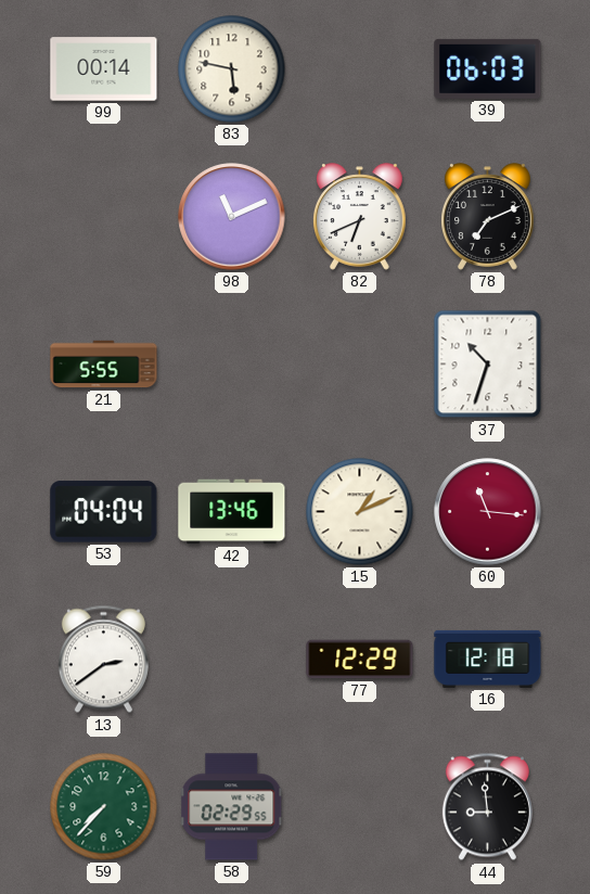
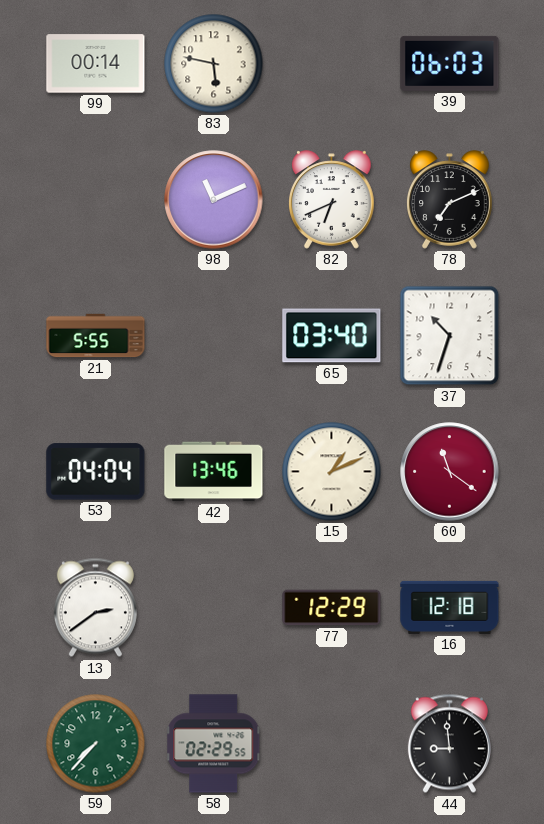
65: none -> 03:40
60: 11:16 -> 11:21
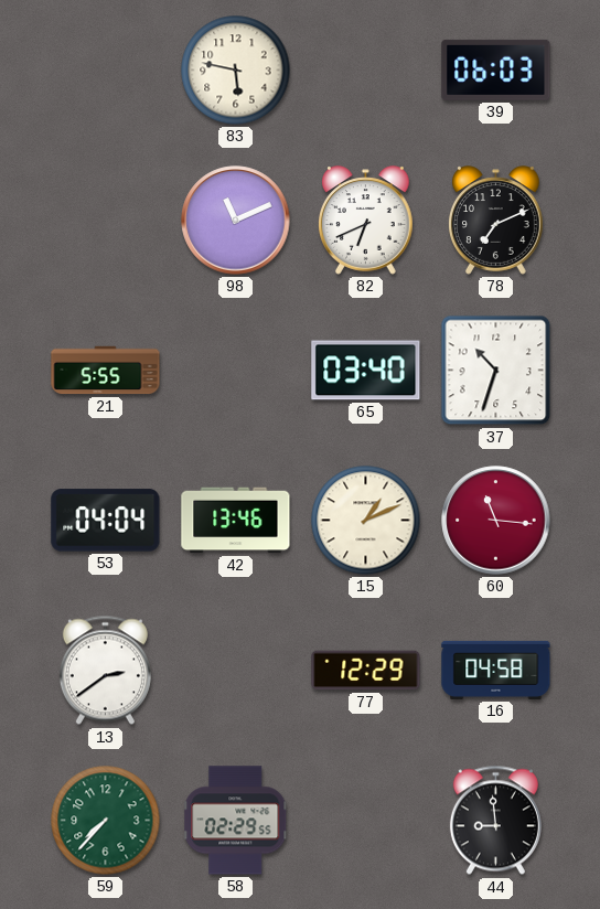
99: 00:14 -> none
60: 11:21 -> 11:16
16: 12:18 -> 04:58
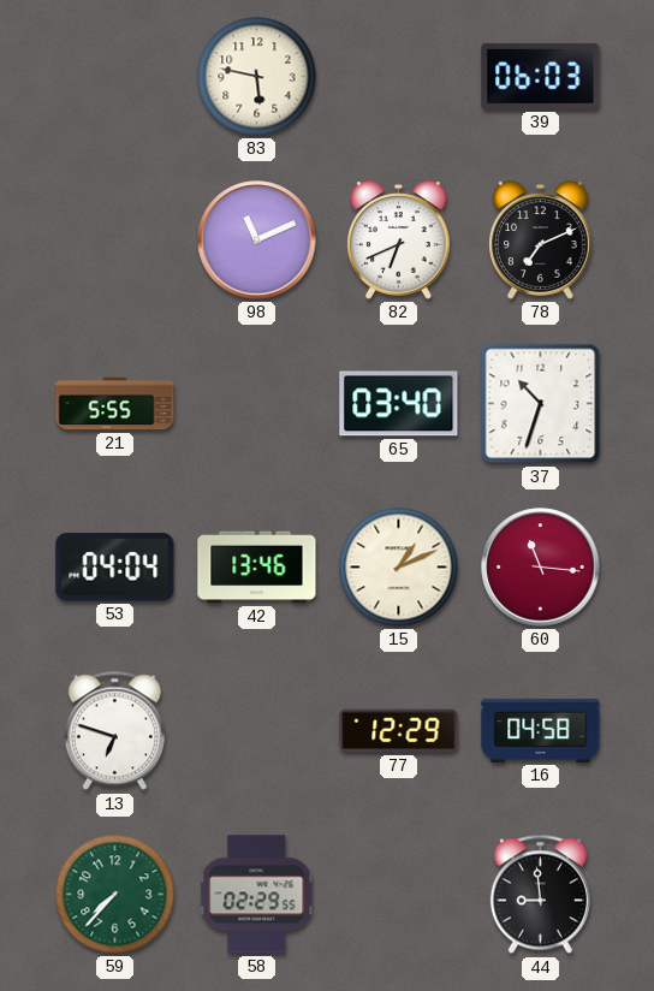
13: 2:39 -> 6:48
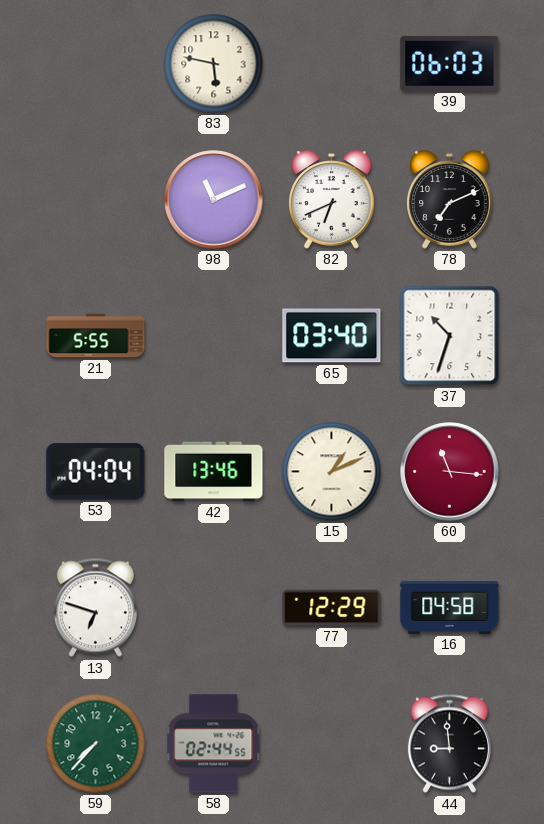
58: 02:29 -> 02:44
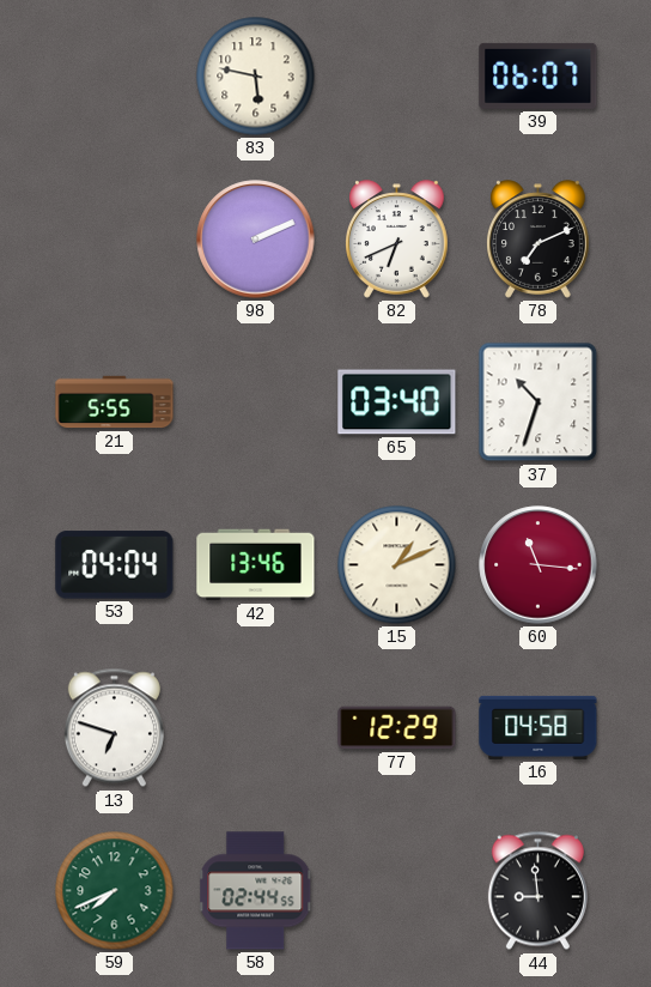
39: 06:03 -> 06:07
98: 11:11 -> 2:11
59: 7:37 -> 7:41
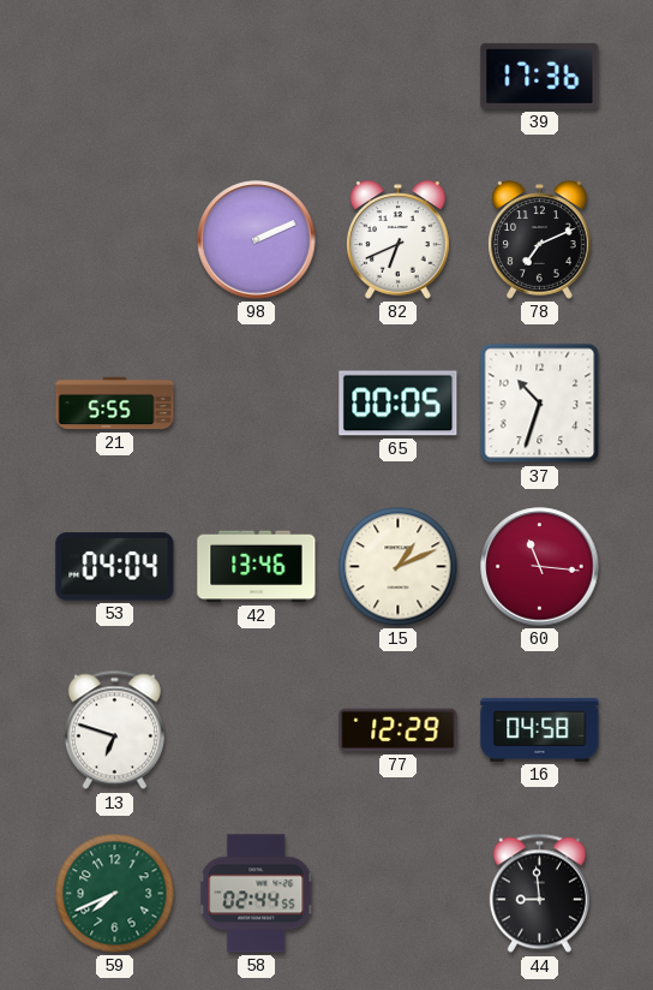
83: 5:47 -> none
39: 06:07 -> 17:36
65: 03:40 -> 00:05
